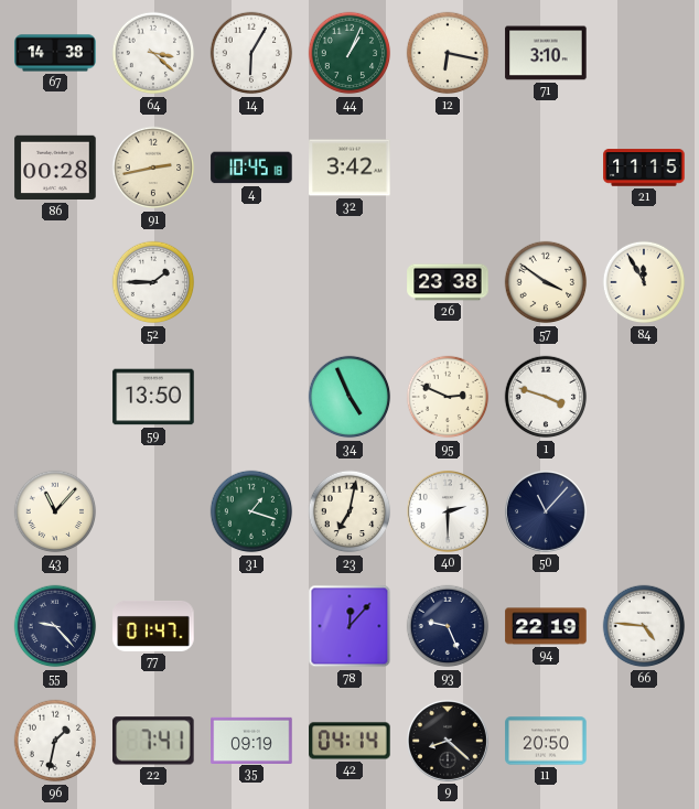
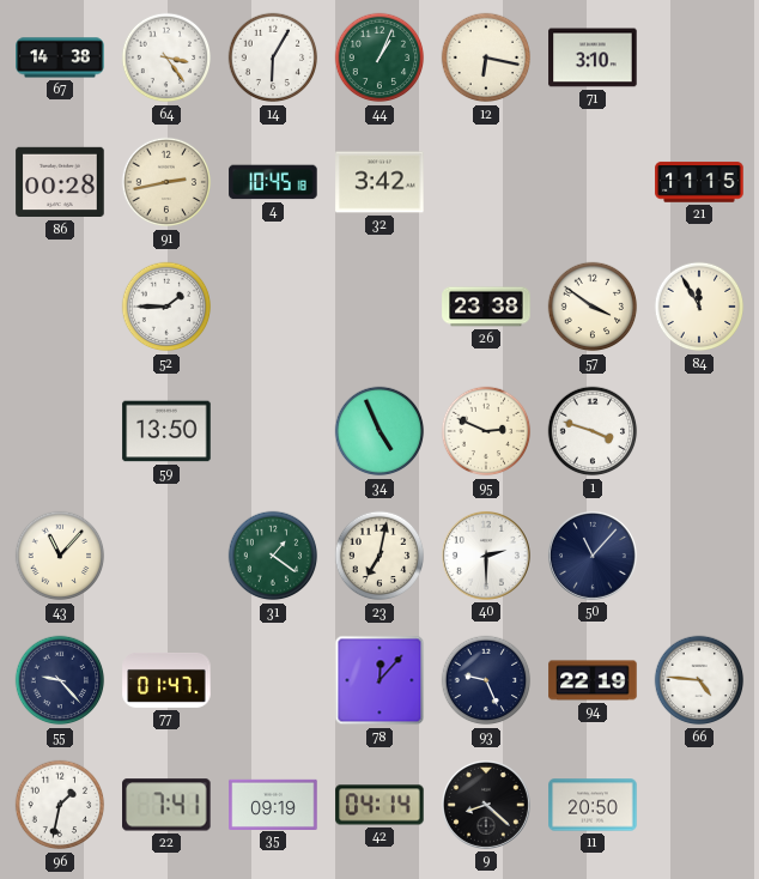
64: 3:22 -> 3:24
31: 1:18 -> 1:21
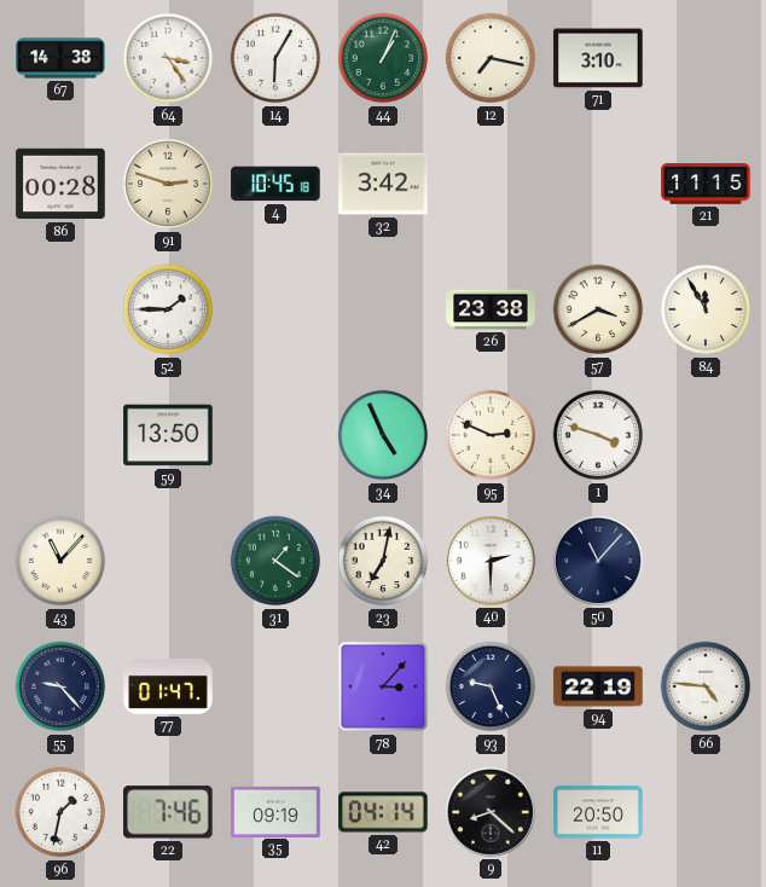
12: 6:17 -> 7:17
91: 2:43 -> 2:48
57: 3:51 -> 3:40
78: 12:07 -> 3:07
22: 7:41 -> 7:46
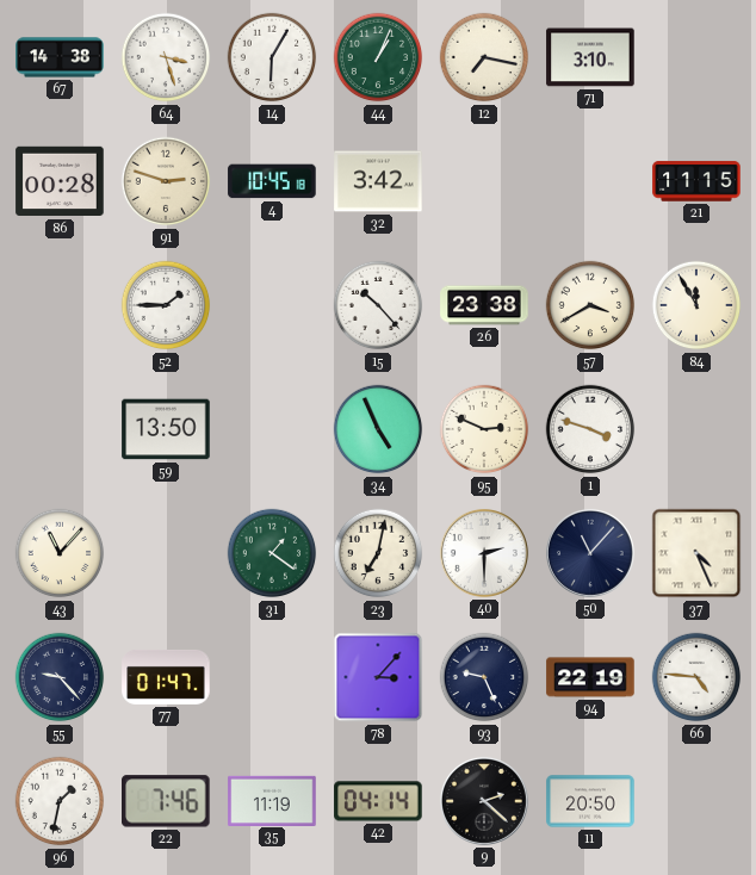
64: 3:24 -> 3:27
15: none -> 10:23
37: none -> 4:26
35: 09:19 -> 11:19
9: 8:22 -> 2:22
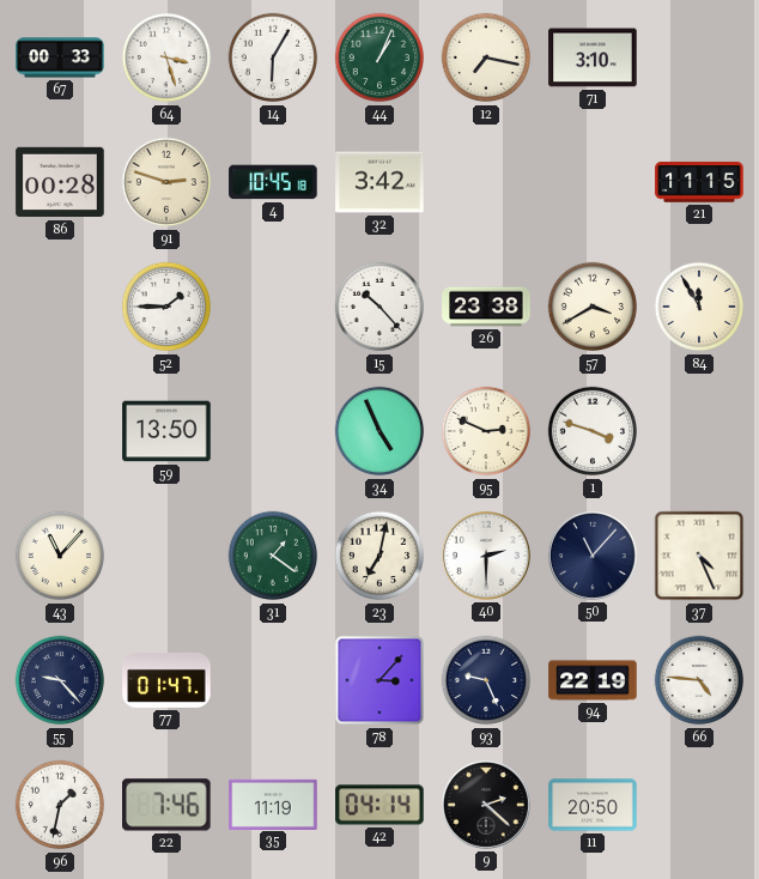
67: 14:38 -> 00:33
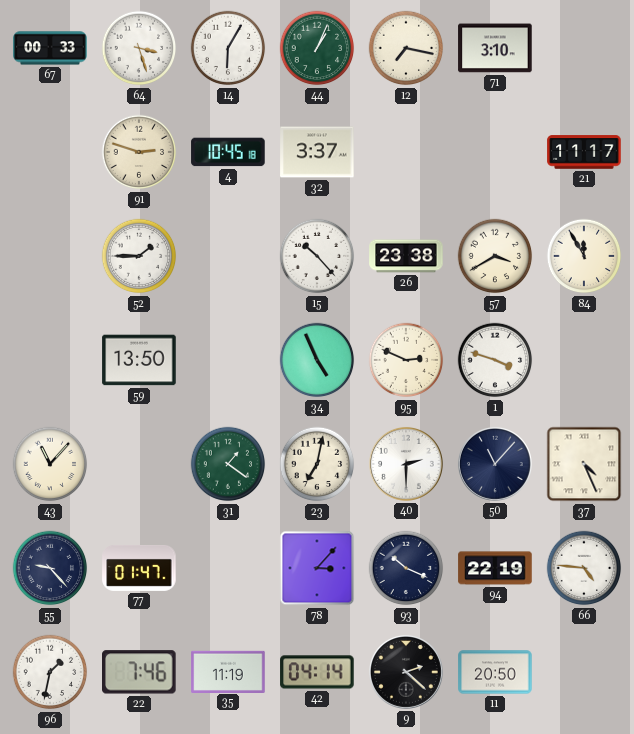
86: 00:28 -> none
32: 3:42 -> 3:37
21: 11:15 -> 11:17
93: 9:26 -> 10:19
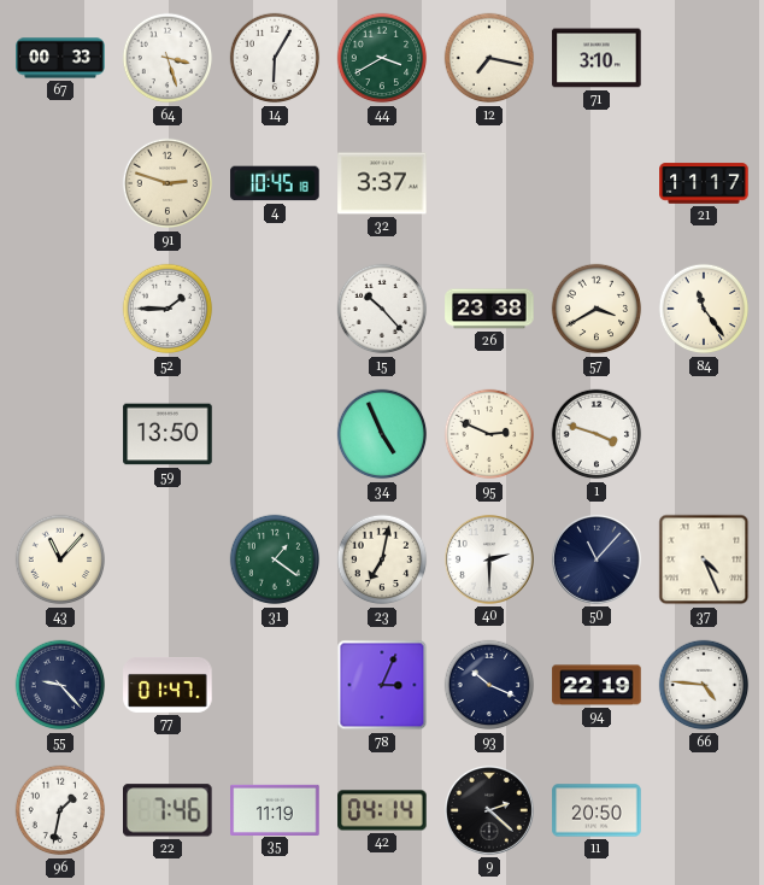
44: 1:04 -> 3:40
84: 11:55 -> 11:24
78: 3:07 -> 3:04
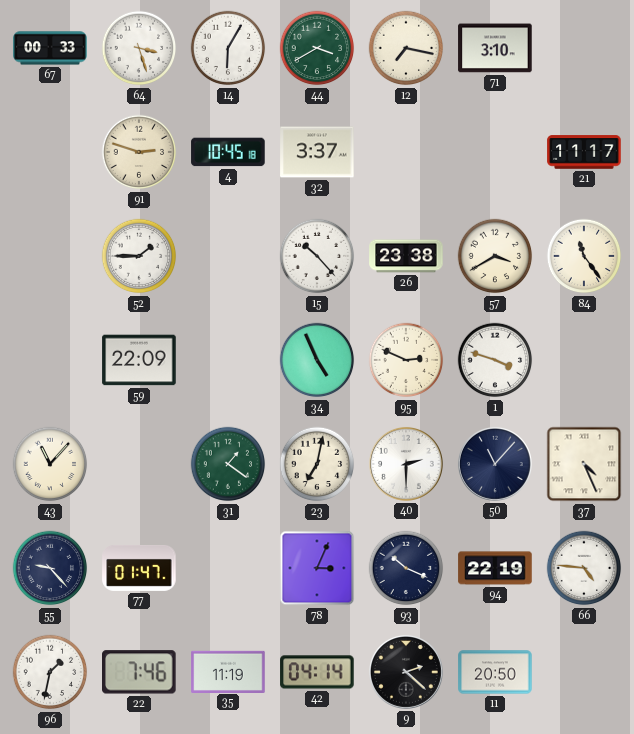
59: 13:50 -> 22:09
